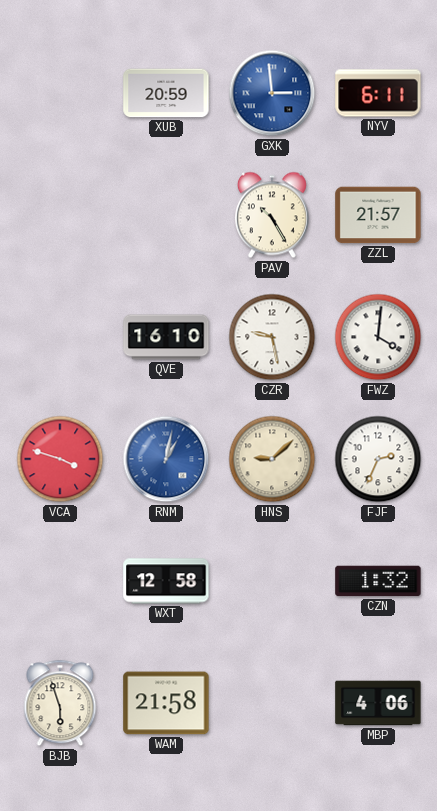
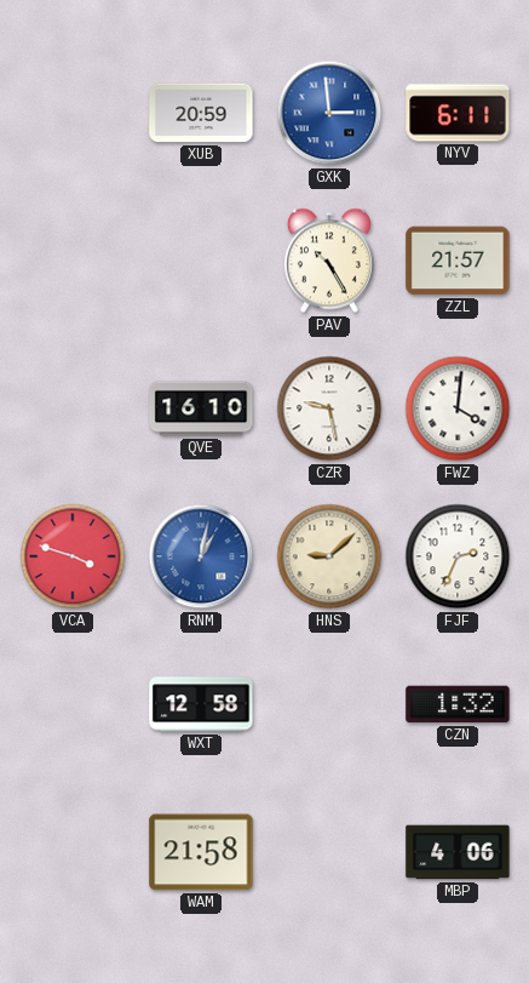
BJB: 5:57 -> none
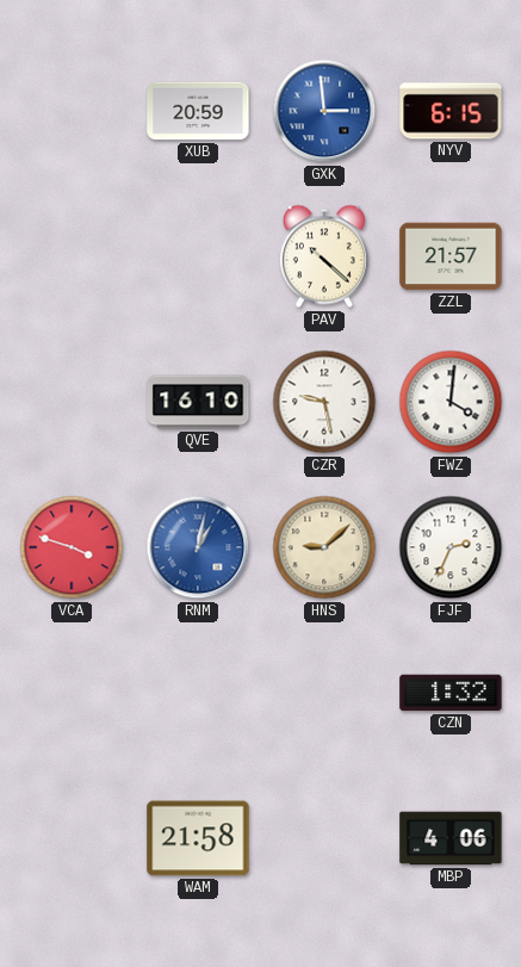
NYV: 6:11 -> 6:15
PAV: 10:25 -> 10:22
WXT: 12:58 -> none
